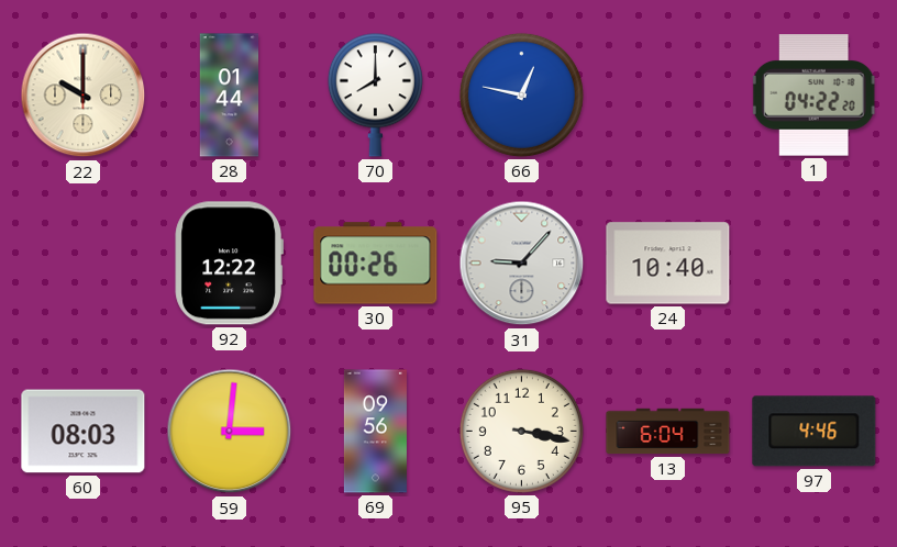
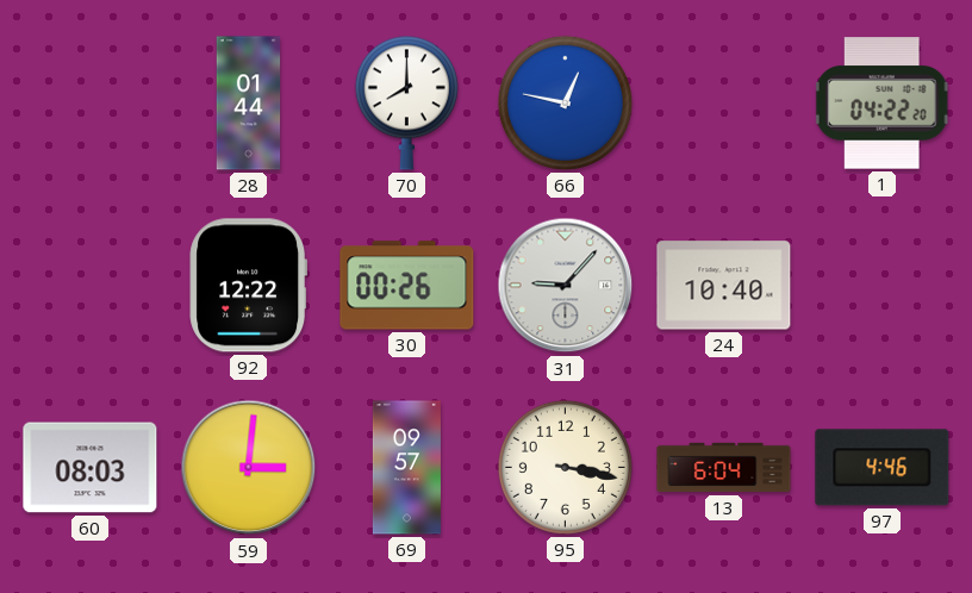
22: 10:00 -> none
69: 09:56 -> 09:57
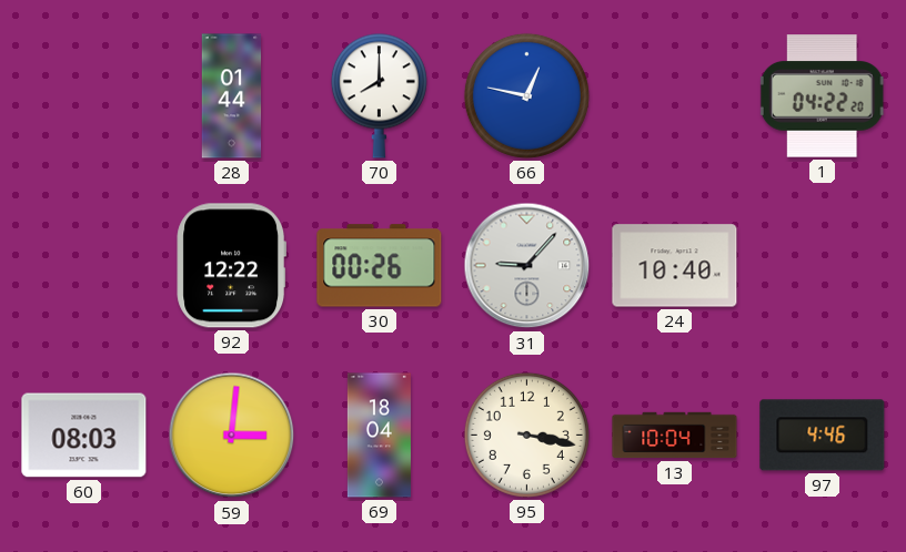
69: 09:57 -> 18:04
13: 6:04 -> 10:04
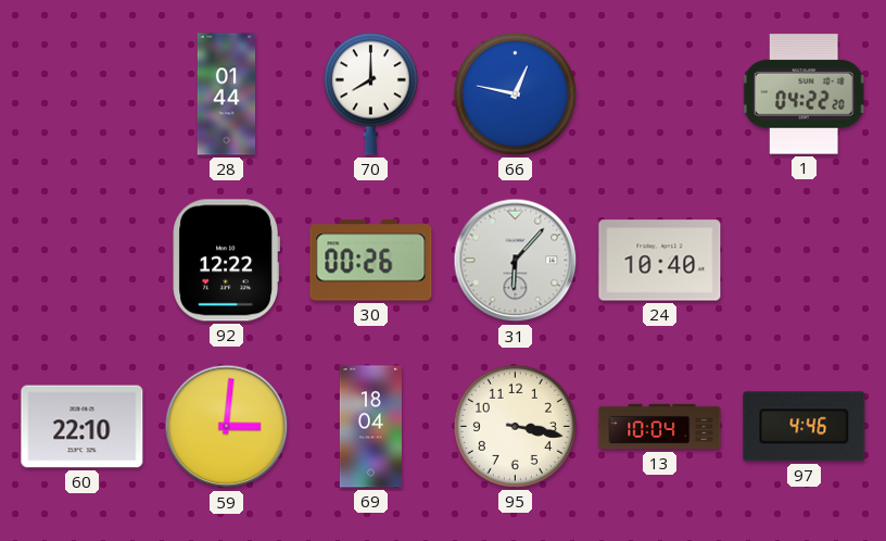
31: 9:07 -> 6:07
60: 08:03 -> 22:10
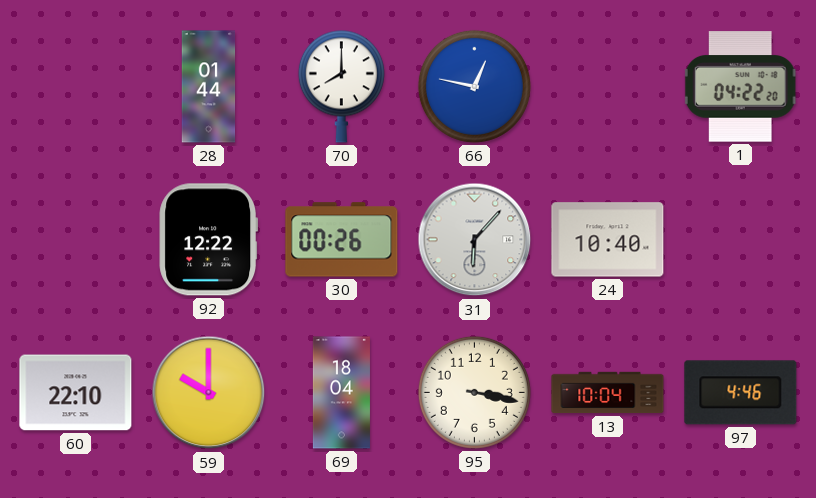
59: 3:01 -> 10:00
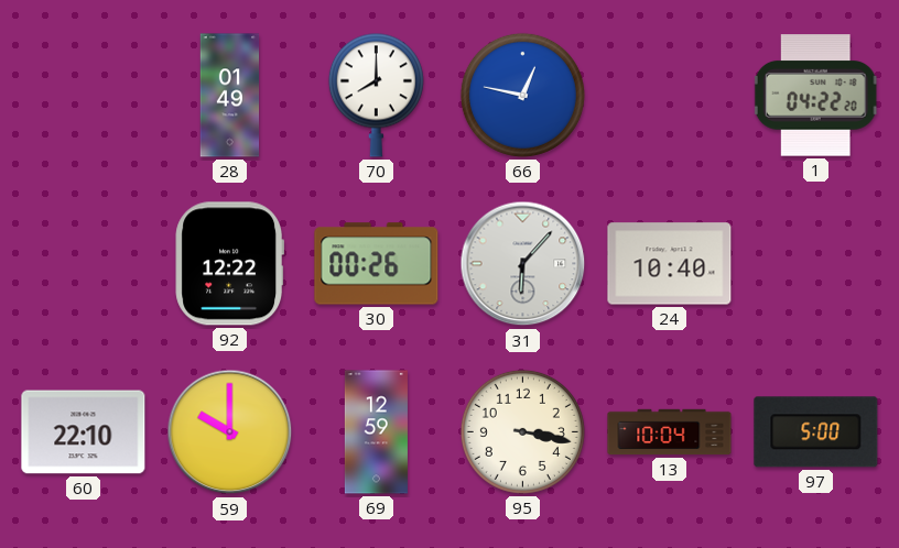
28: 01:44 -> 01:49
69: 18:04 -> 12:59
97: 4:46 -> 5:00
